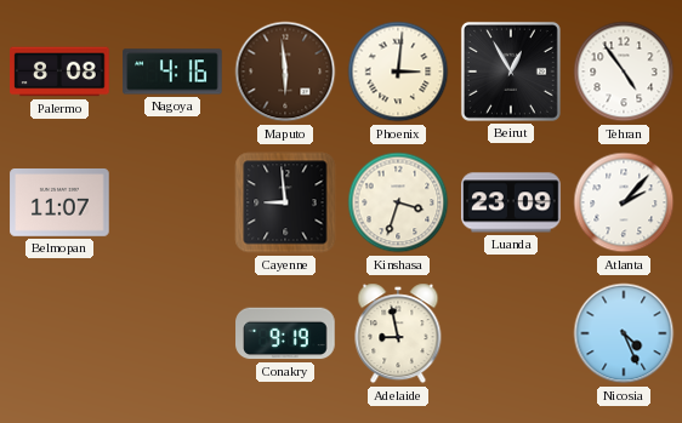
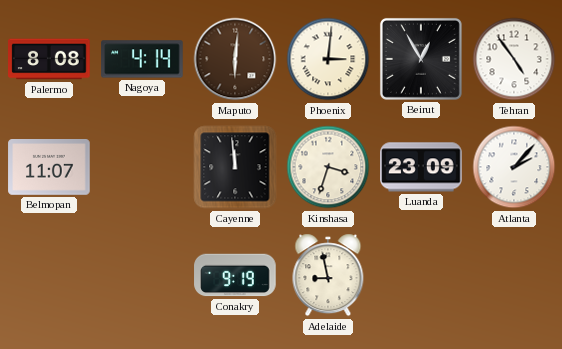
Nagoya: 4:16 -> 4:14
Maputo: 5:59 -> 6:01
Cayenne: 8:59 -> 11:59
Nicosia: 4:26 -> none
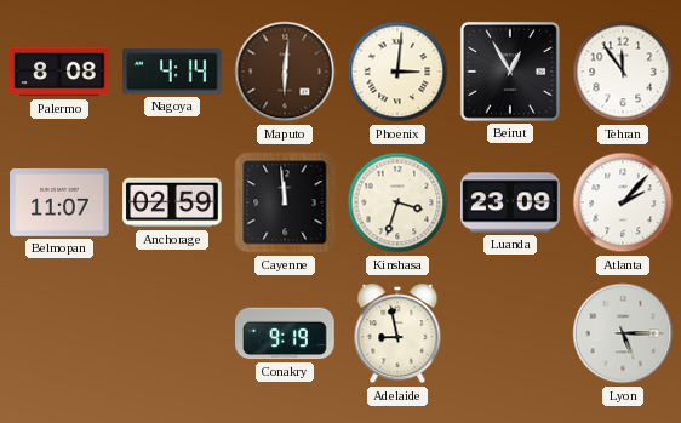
Tehran: 4:54 -> 11:54
Anchorage: none -> 02:59
Lyon: none -> 5:15
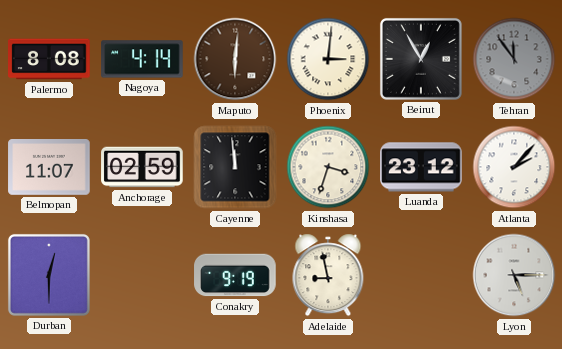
Tehran dial: white -> grey
Luanda: 23:09 -> 23:12
Durban: none -> 12:30
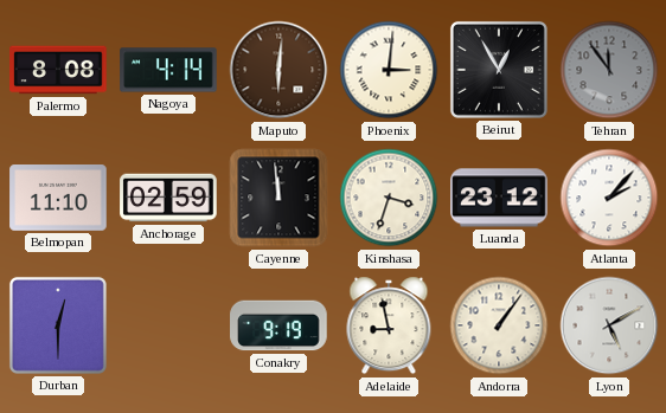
Belmopan: 11:07 -> 11:10
Andorra: none -> 1:06
Lyon: 5:15 -> 5:10
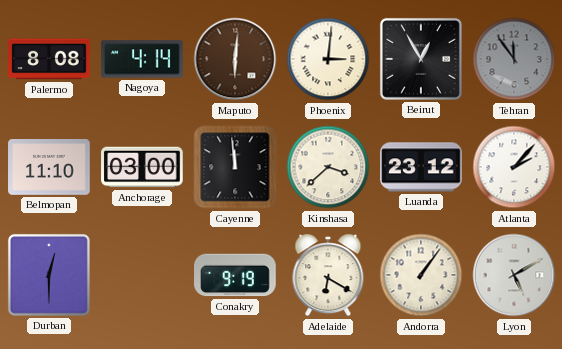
Anchorage: 02:59 -> 03:00
Kinshasa: 3:33 -> 3:38
Adelaide: 8:58 -> 6:20
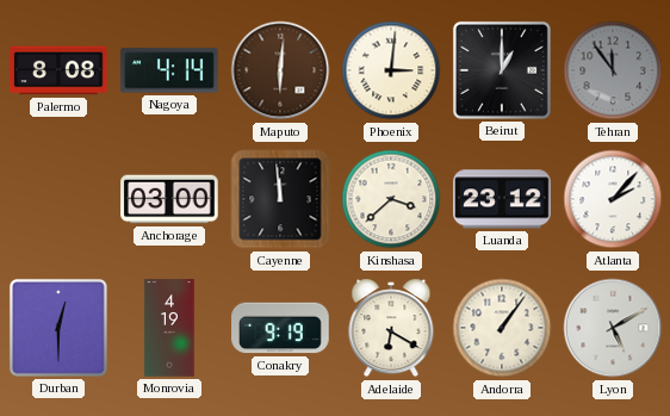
Beirut: 12:55 -> 1:00
Belmopan: 11:10 -> none
Monrovia: none -> 4:19
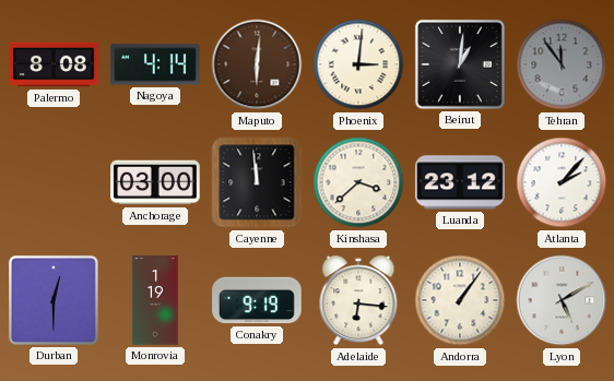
Beirut: 1:00 -> 1:01
Monrovia: 4:19 -> 1:19
Adelaide: 6:20 -> 6:16
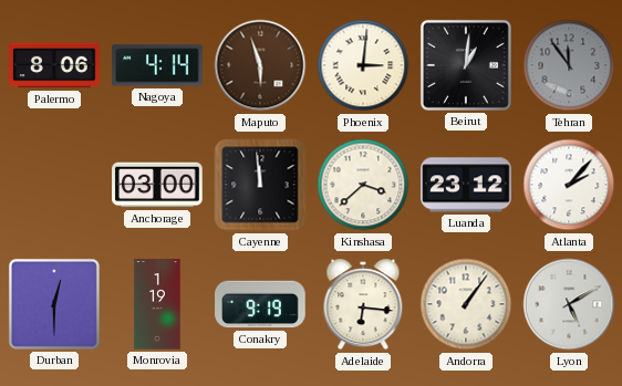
Palermo: 8:08 -> 8:06
Maputo: 6:01 -> 5:57
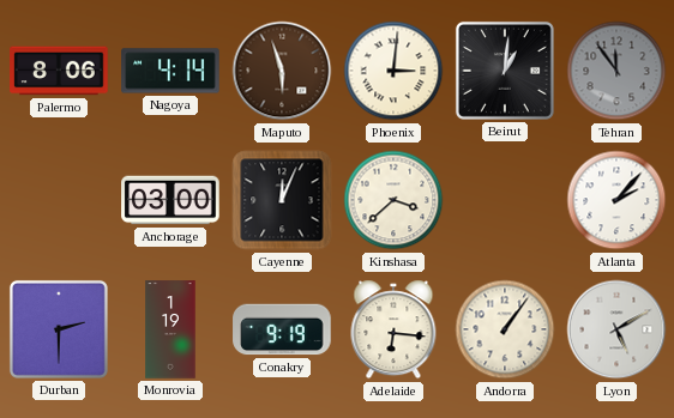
Cayenne: 11:59 -> 12:04
Luanda: 23:12 -> none
Durban: 12:30 -> 2:30
